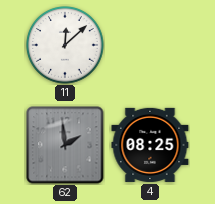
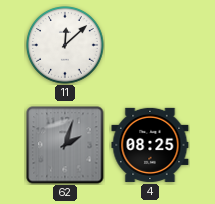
62: 1:59 -> 2:03
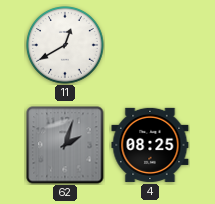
11: 12:08 -> 12:40
